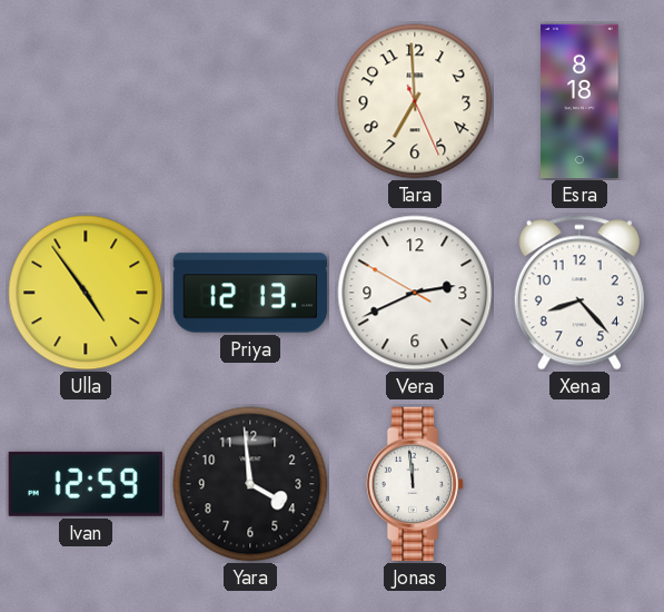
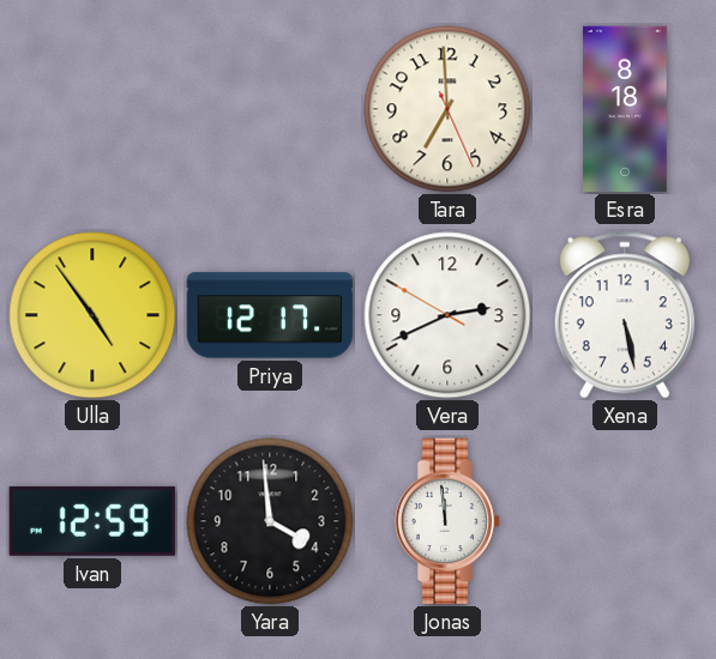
Priya: 12:13 -> 12:17
Xena: 8:23 -> 5:28
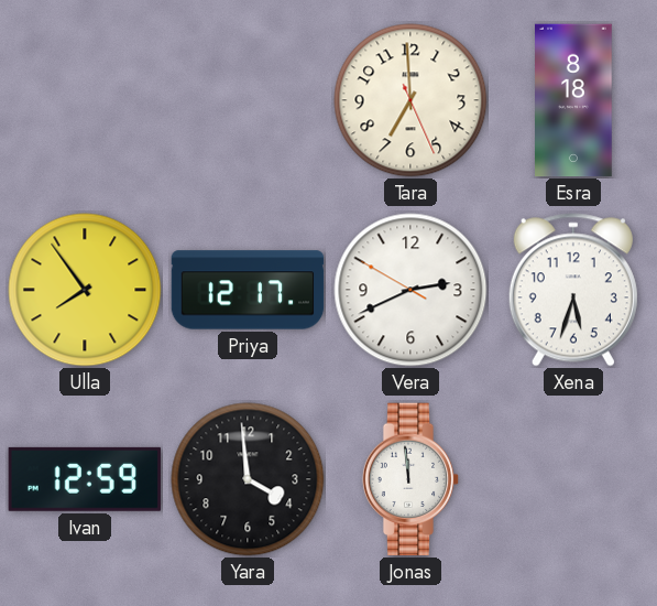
Ulla: 4:54 -> 7:54
Xena: 5:28 -> 5:33
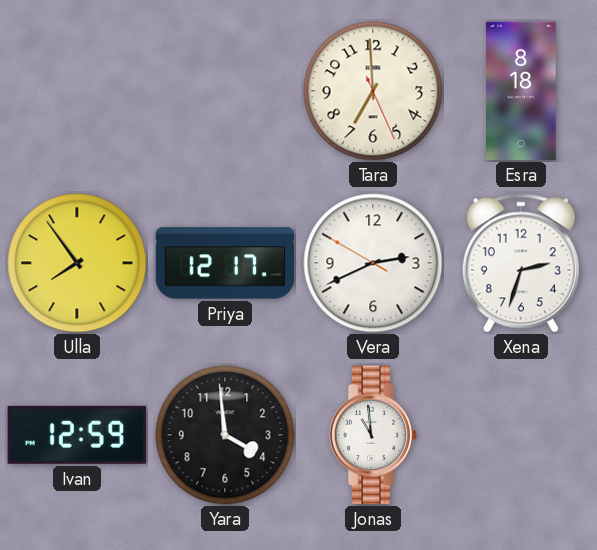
Xena: 5:33 -> 2:33
Jonas: 11:59 -> 10:59
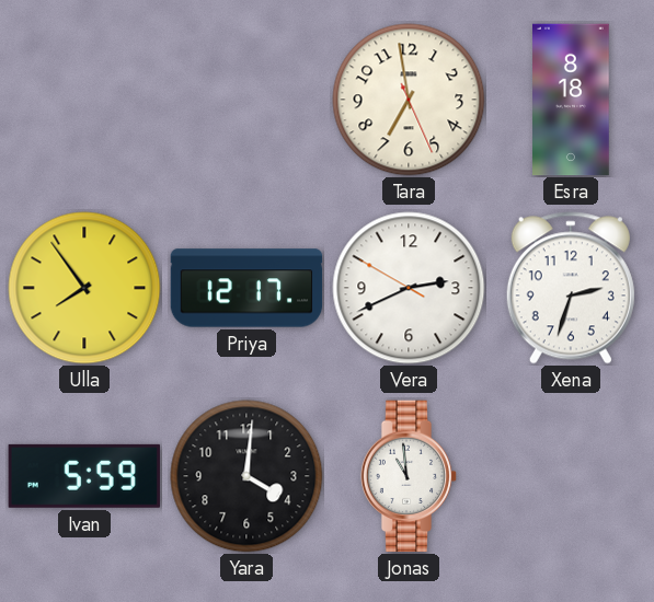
Tara: 6:59 -> 6:58
Ivan: 12:59 -> 5:59
Yara: 3:59 -> 4:01
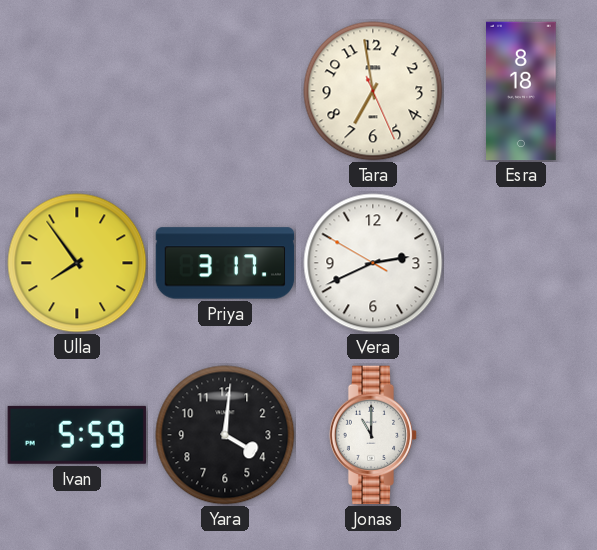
Priya: 12:17 -> 3:17
Xena: 2:33 -> none
Jonas: 10:59 -> 11:00
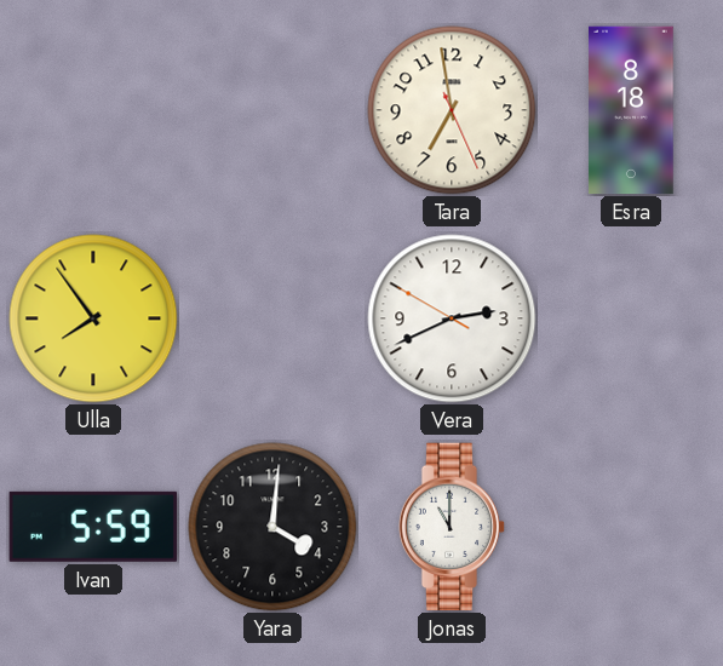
Priya: 3:17 -> none
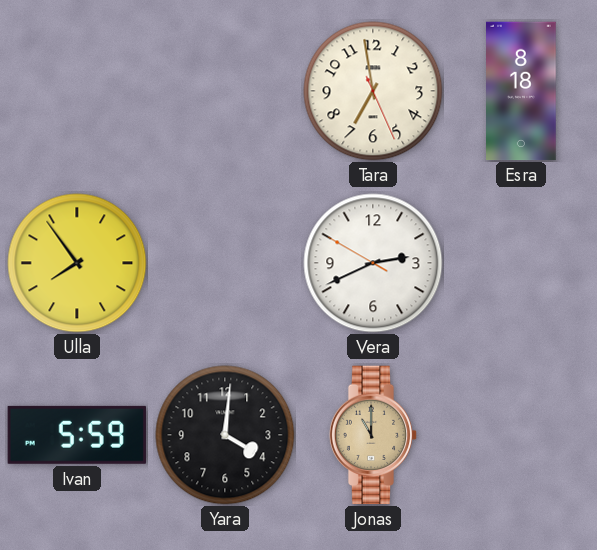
Jonas dial: white -> champagne
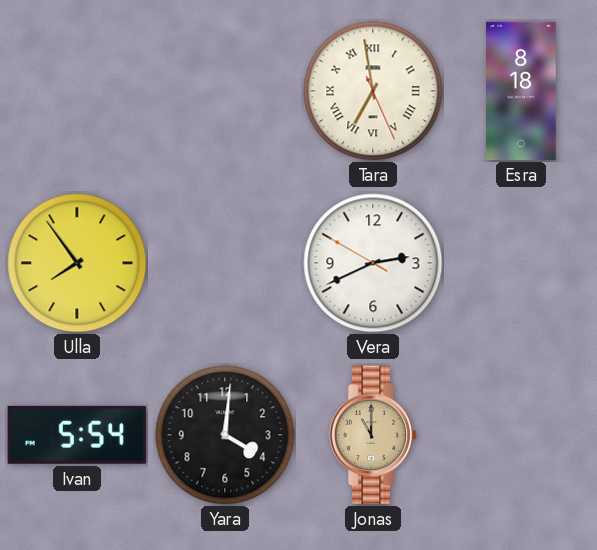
Tara numerals: Arabic -> Roman
Ivan: 5:59 -> 5:54
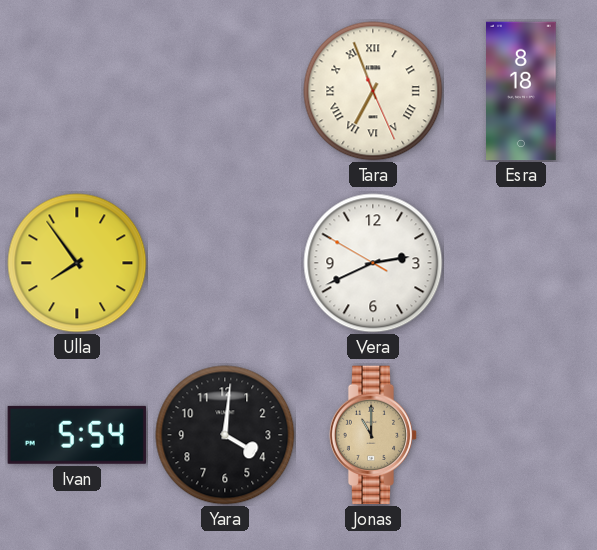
Tara: 6:58 -> 6:56
